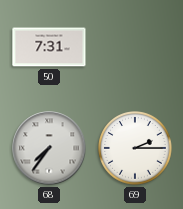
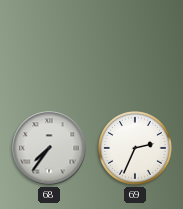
50: 7:31 -> none
69: 2:15 -> 2:34
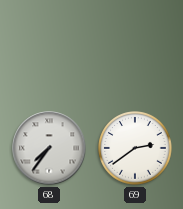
69: 2:34 -> 2:39
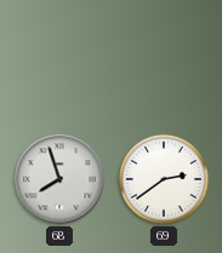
68: 7:36 -> 7:57
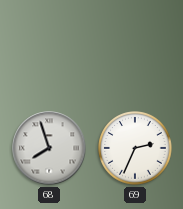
69: 2:39 -> 2:34
